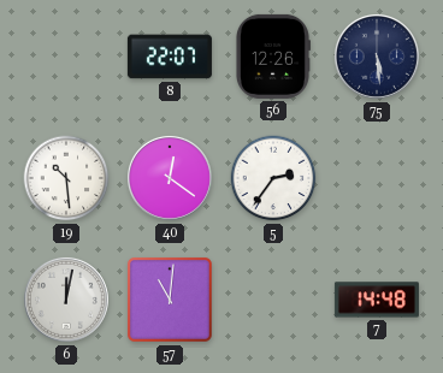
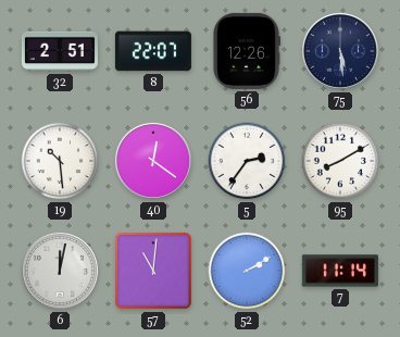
32: none -> 2:51
95: none -> 8:10
52: none -> 2:10
7: 14:48 -> 11:14
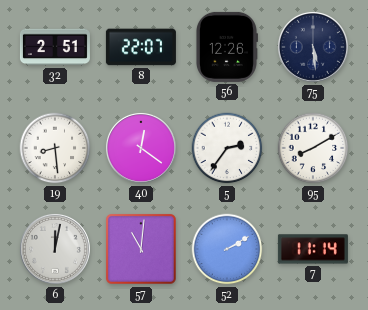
19: 10:29 -> 8:29
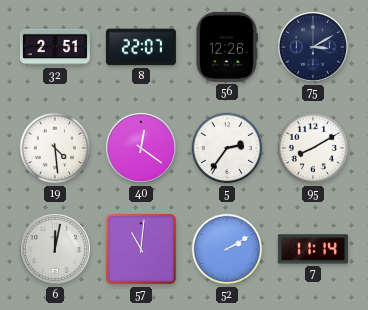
75: 5:29 -> 3:10
19: 8:29 -> 4:29
